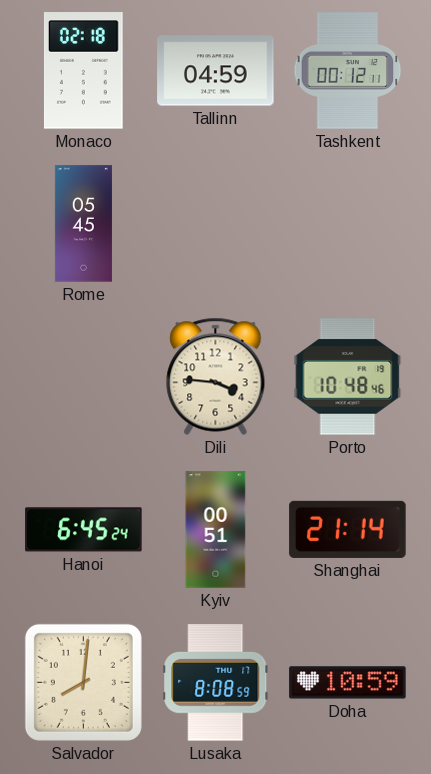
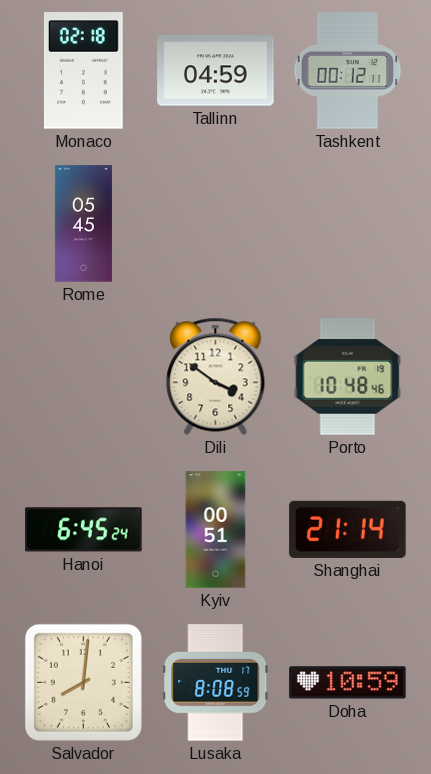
Dili: 3:46 -> 3:51
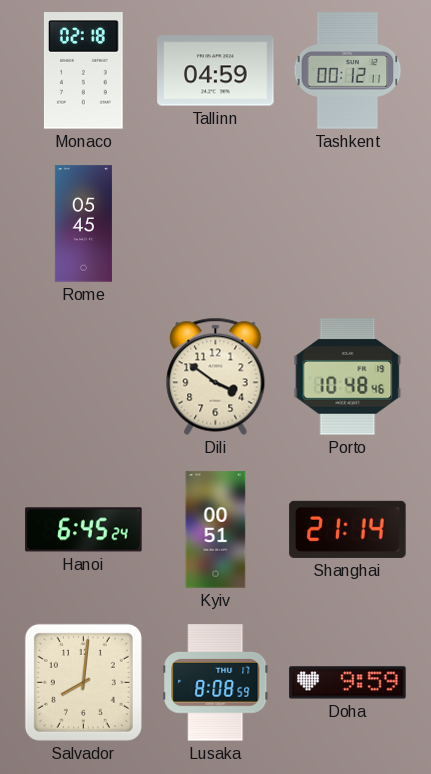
Doha: 10:59 -> 9:59
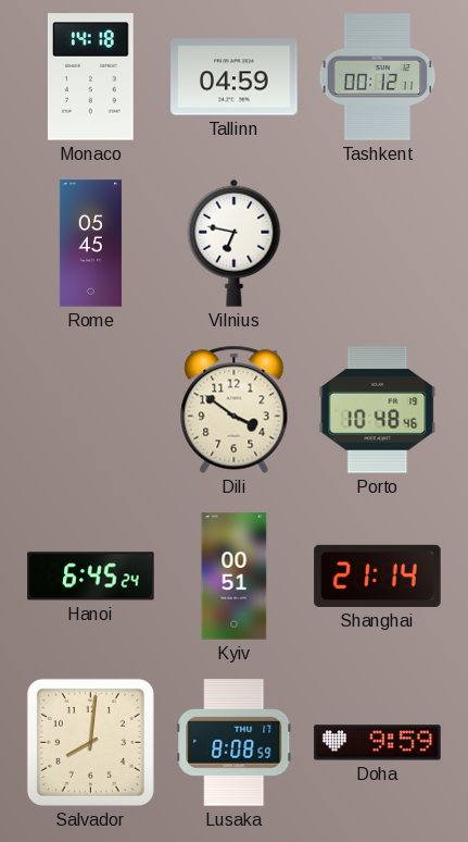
Monaco: 02:18 -> 14:18
Vilnius: none -> 6:47
